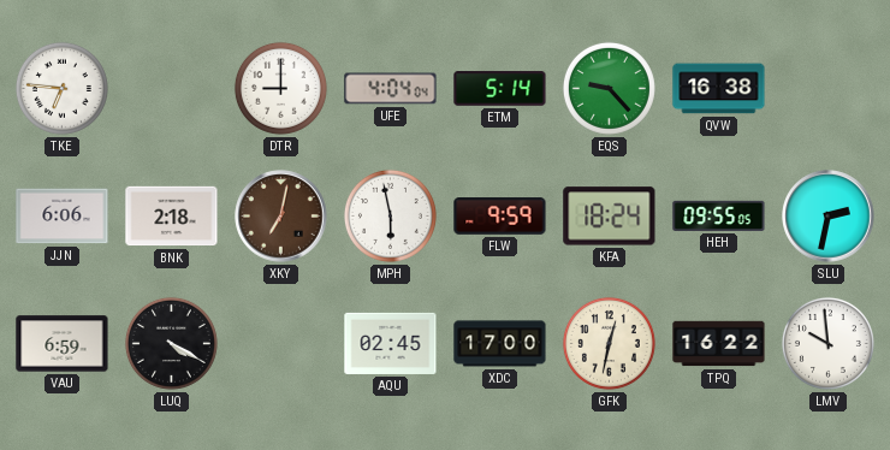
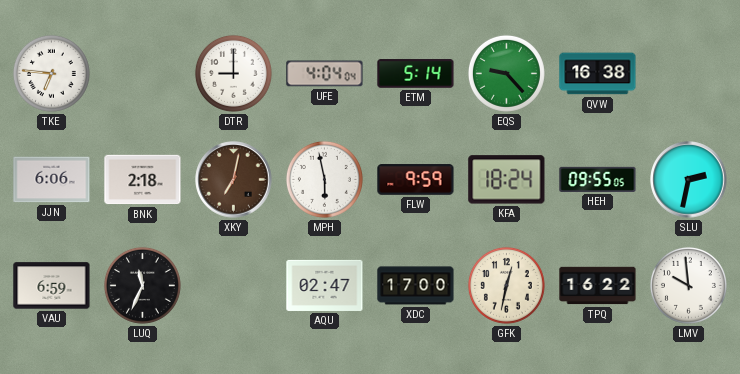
LUQ: 4:20 -> 11:34
AQU: 02:45 -> 02:47
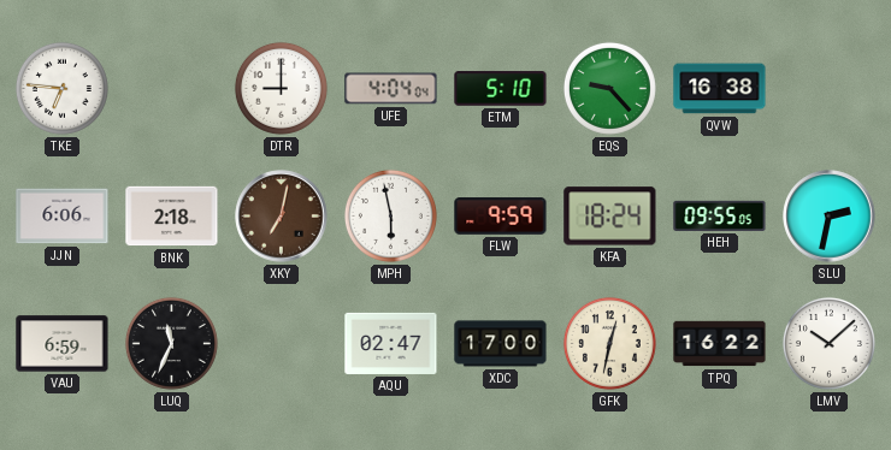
ETM: 5:14 -> 5:10
LMV: 9:59 -> 10:08
